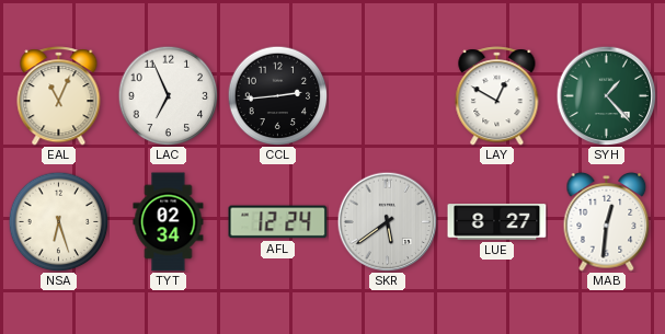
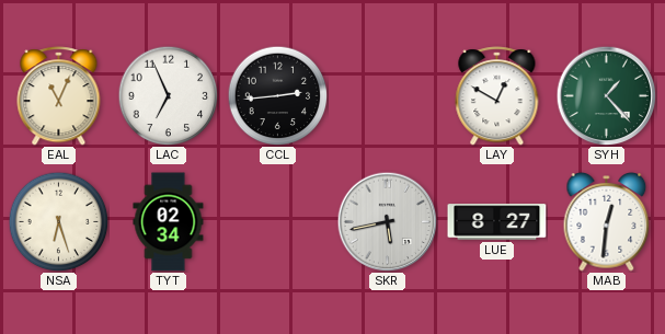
AFL: 12:24 -> none
SKR: 5:39 -> 5:43
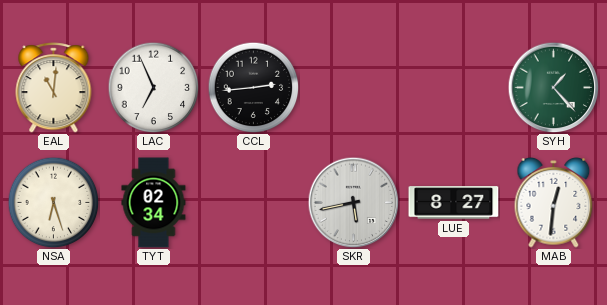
EAL: 11:04 -> 11:01
LAY: 12:50 -> none
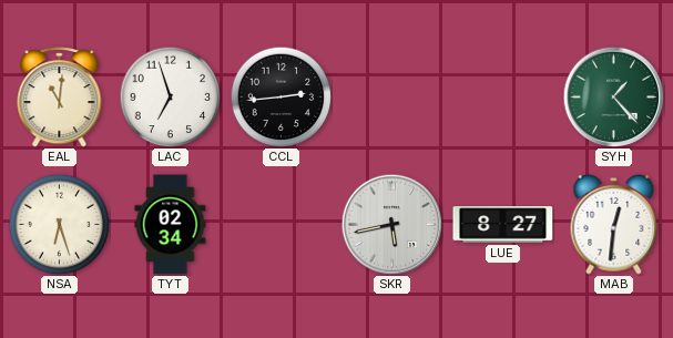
LAC: 6:56 -> 6:57
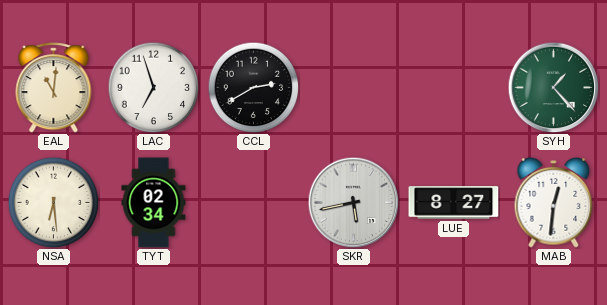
CCL: 2:44 -> 2:40
NSA: 6:27 -> 6:29
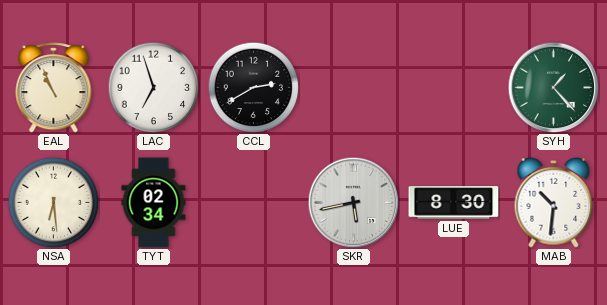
EAL: 11:01 -> 10:56
LUE: 8:27 -> 8:30
MAB: 12:31 -> 10:31
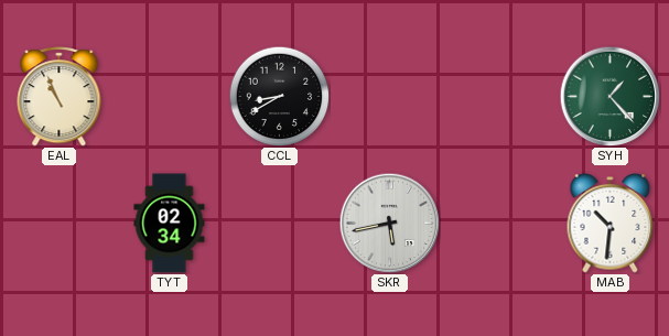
LAC: 6:57 -> none
CCL: 2:40 -> 8:40
NSA: 6:29 -> none
LUE: 8:30 -> none
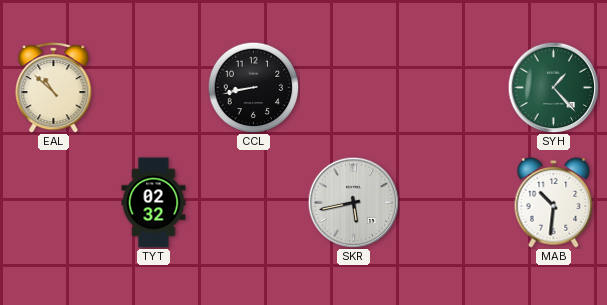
EAL: 10:56 -> 10:52
CCL: 8:40 -> 8:43
TYT: 02:34 -> 02:32
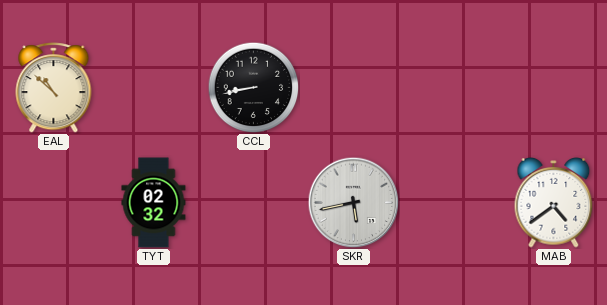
SYH: 1:23 -> none
MAB: 10:31 -> 4:39
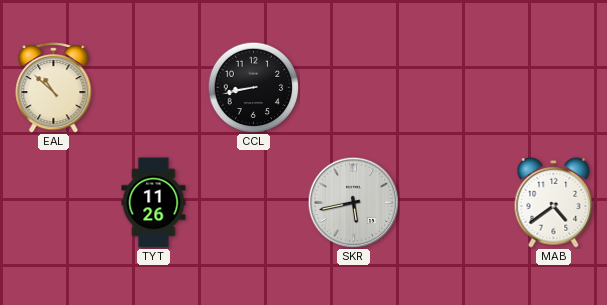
TYT: 02:32 -> 11:26
